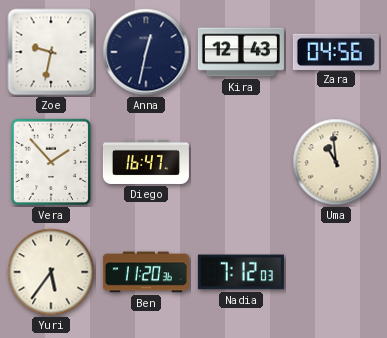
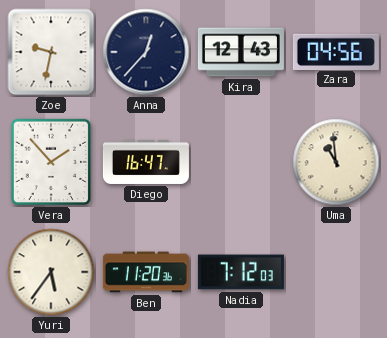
Anna: 12:32 -> 12:37
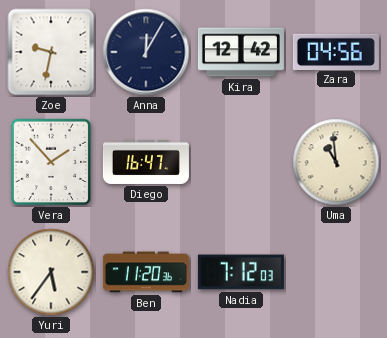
Anna: 12:37 -> 12:05
Kira: 12:43 -> 12:42
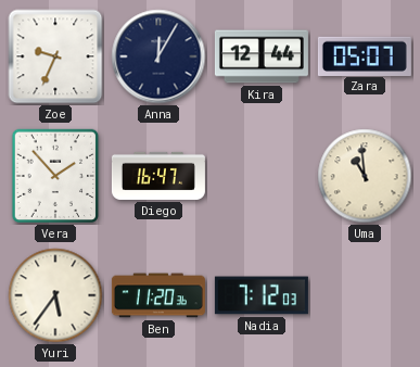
Zoe: 9:32 -> 9:34
Kira: 12:42 -> 12:44
Zara: 04:56 -> 05:07
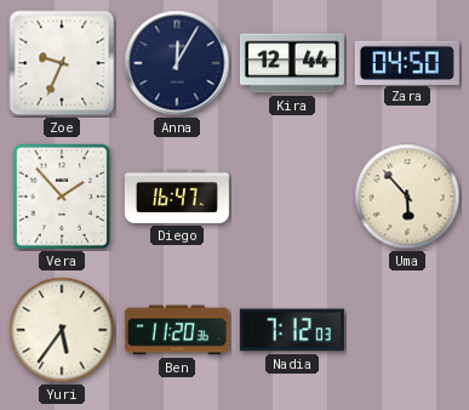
Zara: 05:07 -> 04:50
Uma: 10:59 -> 5:53
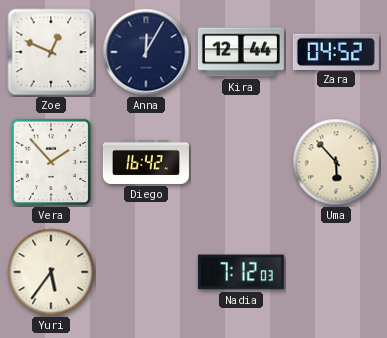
Zoe: 9:34 -> 12:49
Zara: 04:50 -> 04:52
Diego: 16:47 -> 16:42
Ben: 11:20 -> none
